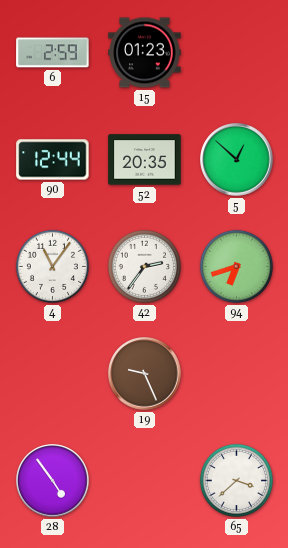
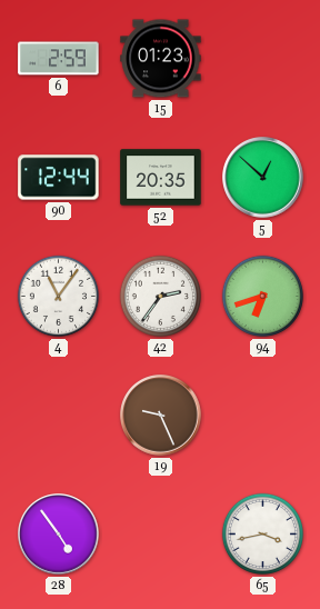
65: 3:38 -> 3:43
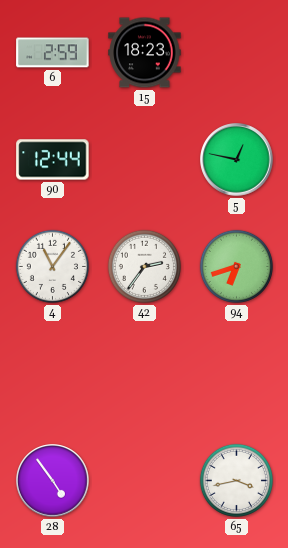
15: 01:23 -> 18:23
52: 20:35 -> none
5: 12:52 -> 12:47
19: 9:26 -> none
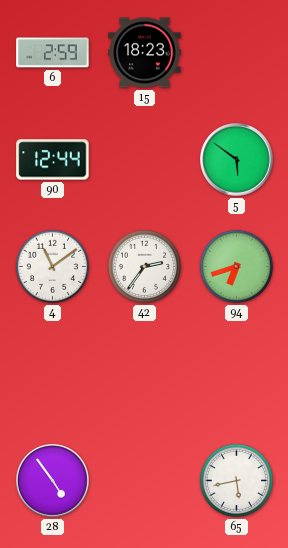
5: 12:47 -> 5:51
4: 11:06 -> 11:09
65: 3:43 -> 5:43
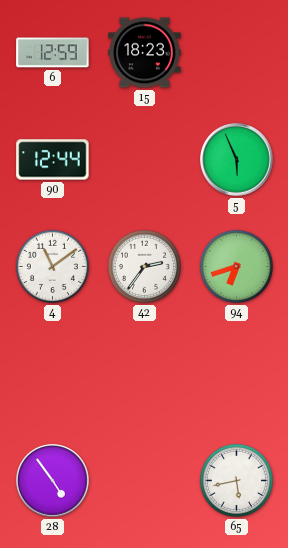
6: 2:59 -> 12:59
5: 5:51 -> 5:56
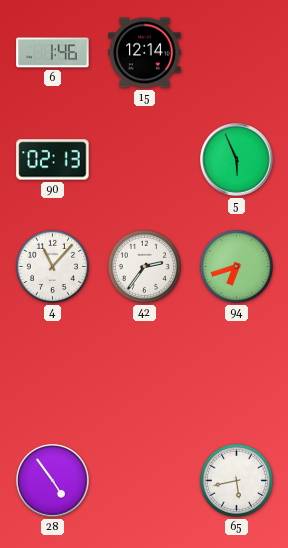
6: 12:59 -> 1:46
15: 18:23 -> 12:14
90: 12:44 -> 02:13
4: 11:09 -> 11:07
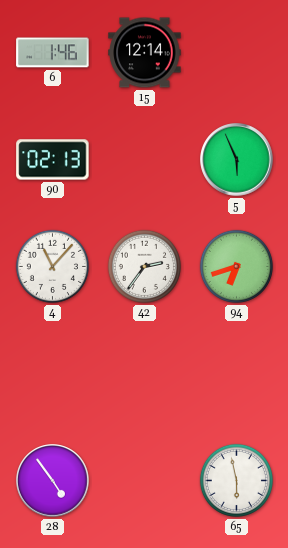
65: 5:43 -> 5:58
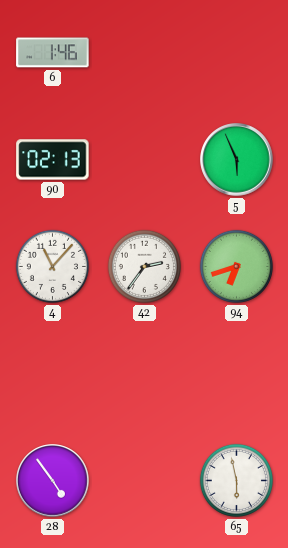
15: 12:14 -> none
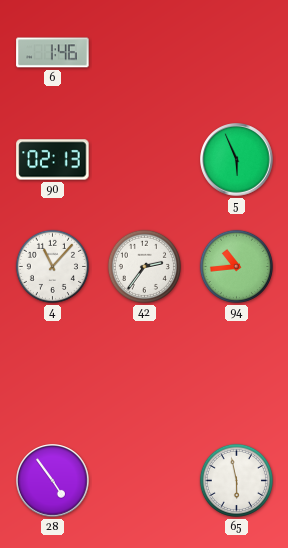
94: 6:42 -> 10:44
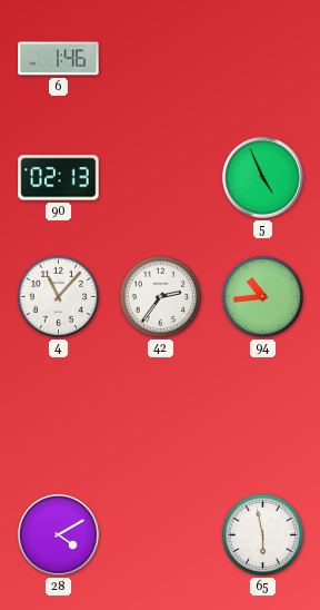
5: 5:56 -> 4:56
28: 4:54 -> 4:10
